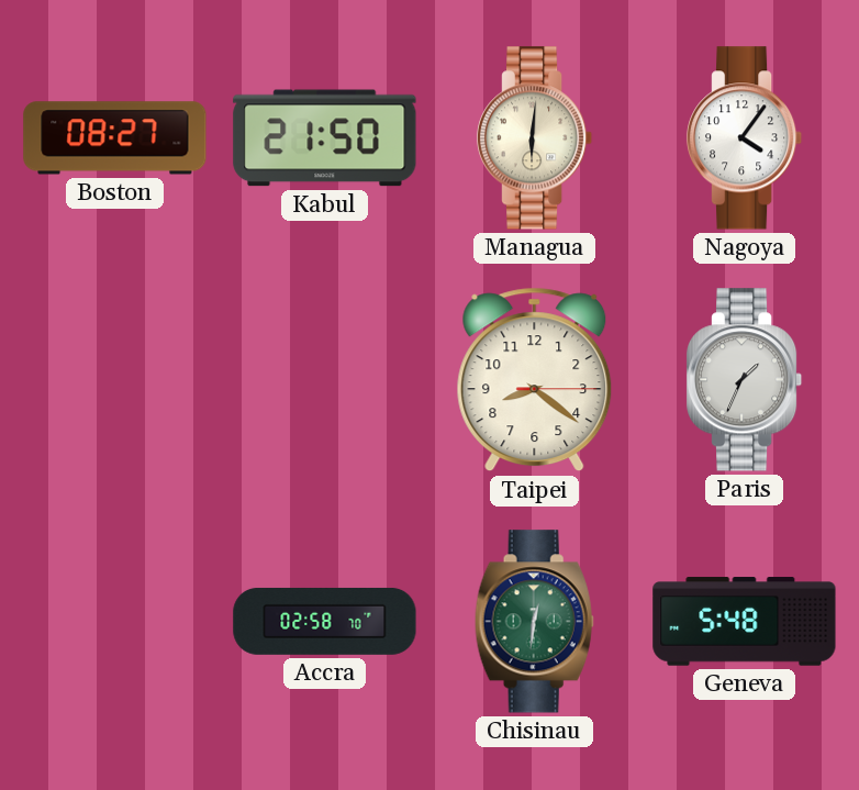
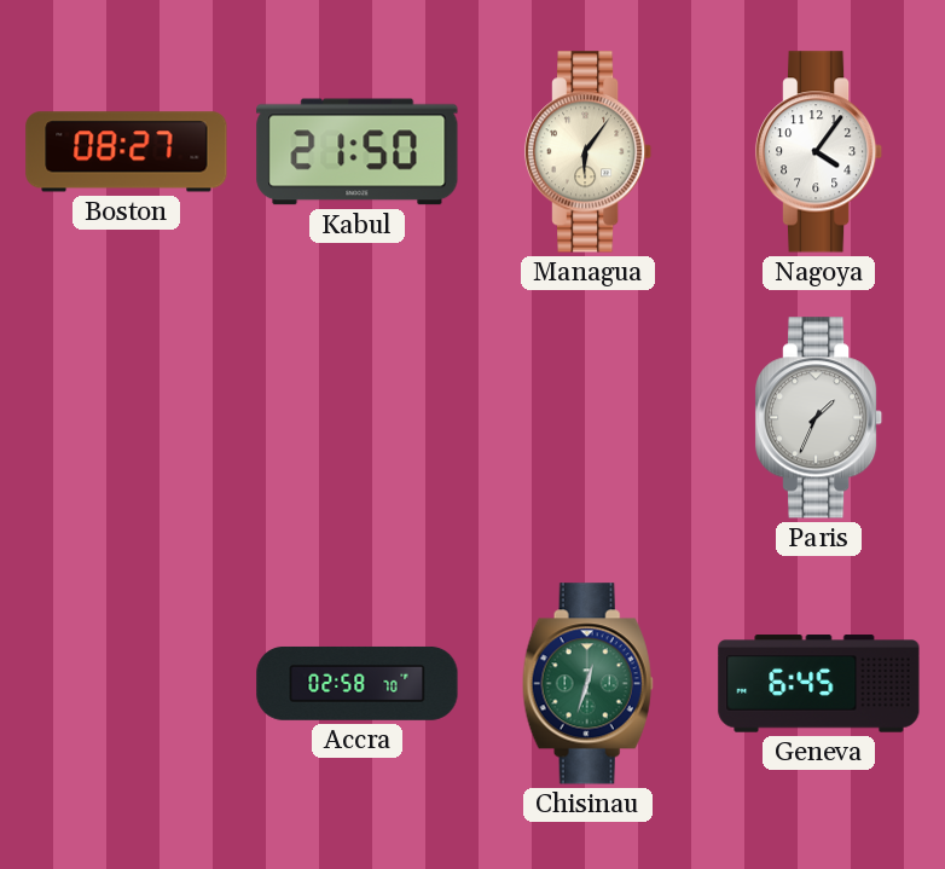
Managua: 6:01 -> 6:06
Taipei: 8:21 -> none
Chisinau: 12:31 -> 12:33
Geneva: 5:48 -> 6:45
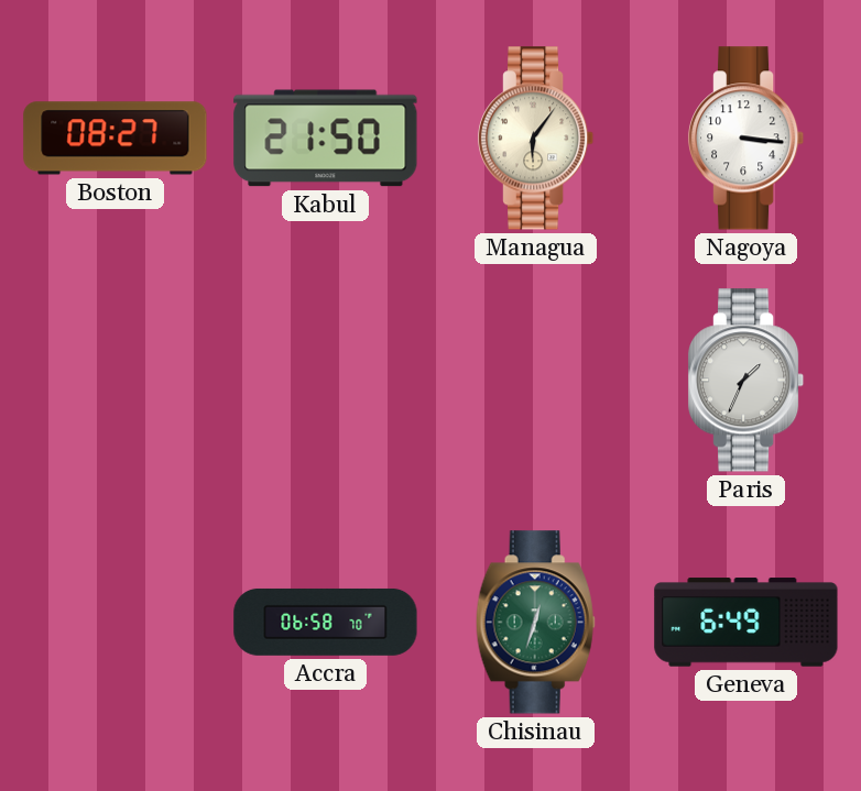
Nagoya: 4:06 -> 3:16
Accra: 02:58 -> 06:58
Geneva: 6:45 -> 6:49
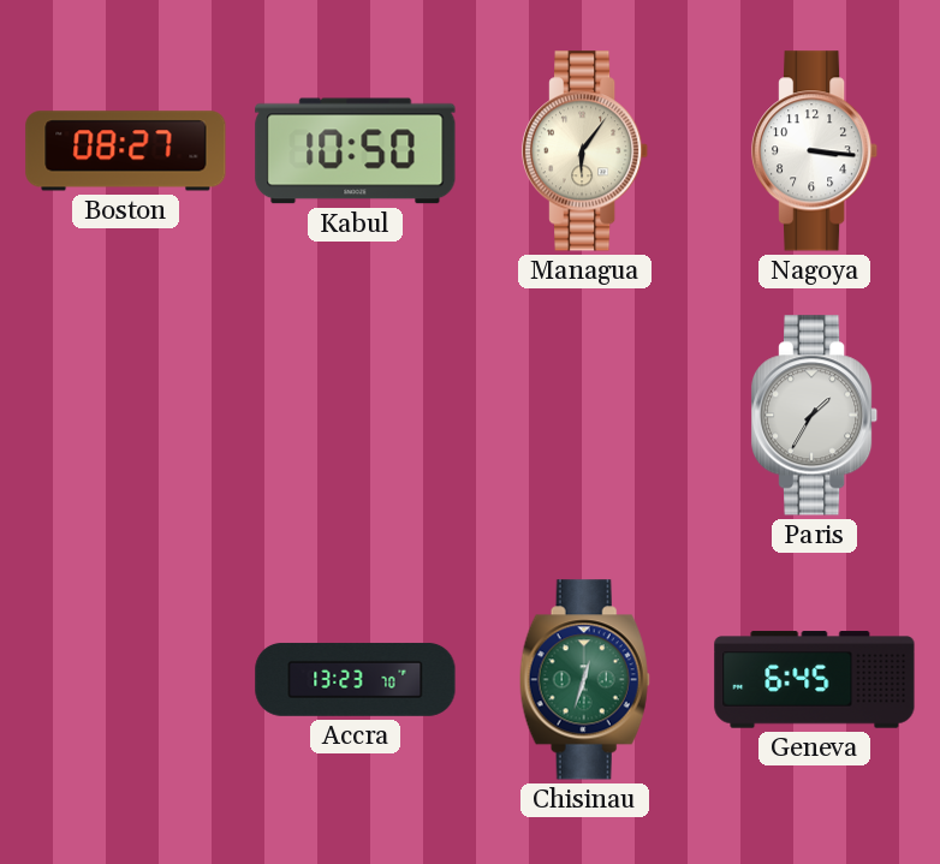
Kabul: 21:50 -> 10:50
Paris: 1:34 -> 1:35
Accra: 06:58 -> 13:23
Geneva: 6:49 -> 6:45
